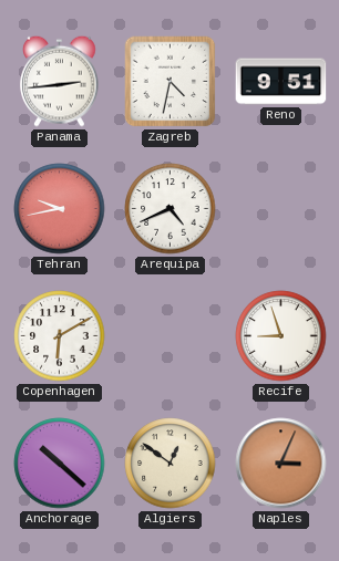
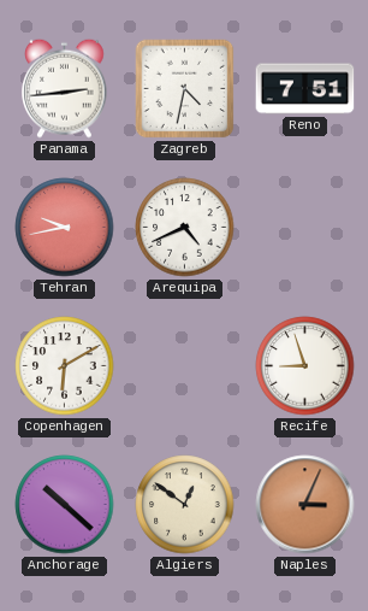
Reno: 9:51 -> 7:51
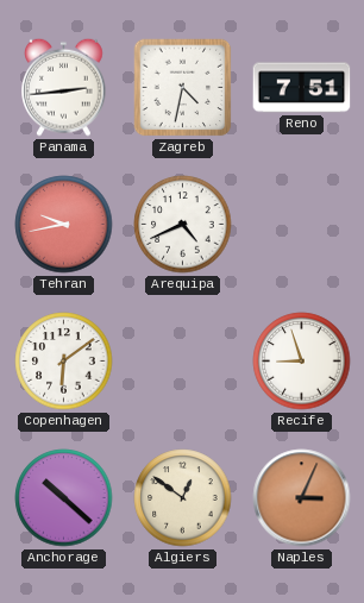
Copenhagen: 6:10 -> 6:09
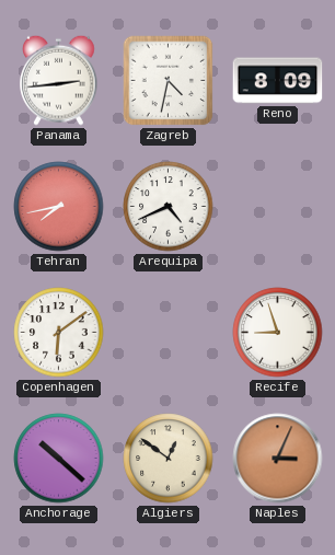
Reno: 7:51 -> 8:09
Tehran: 9:43 -> 7:43
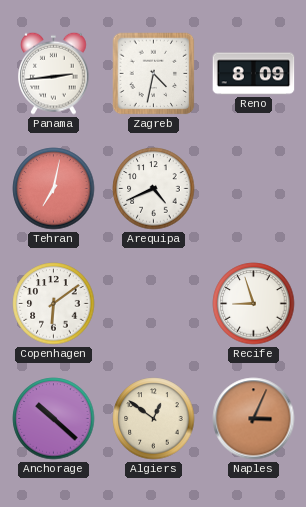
Tehran: 7:43 -> 7:02
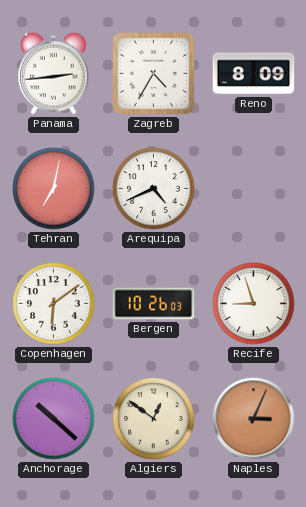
Zagreb: 4:32 -> 4:35
Bergen: none -> 10:26
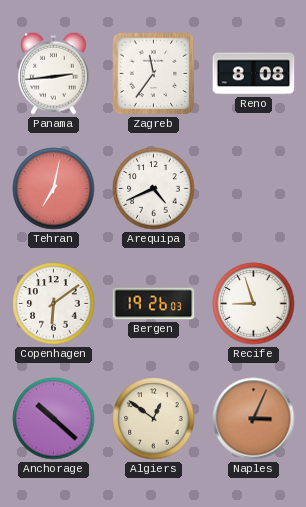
Zagreb: 4:35 -> 11:36
Reno: 8:09 -> 8:08
Bergen: 10:26 -> 19:26
